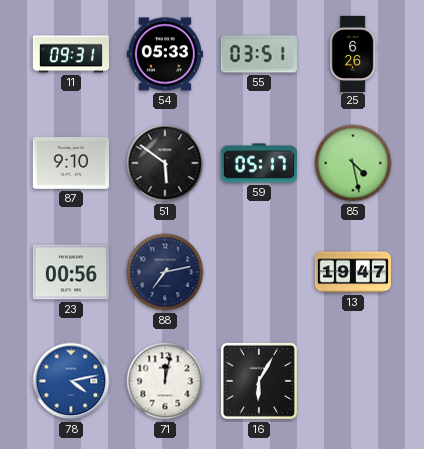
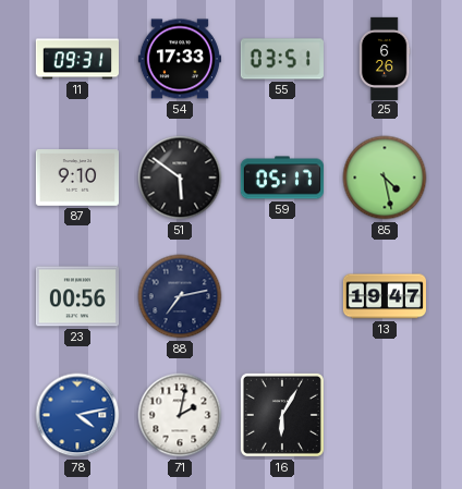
54: 05:33 -> 17:33
71: 12:02 -> 2:02
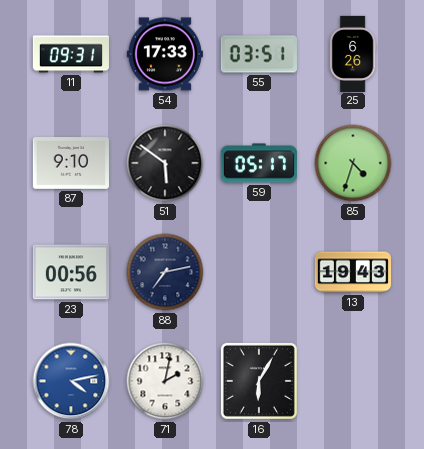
85: 4:28 -> 4:33
13: 19:47 -> 19:43
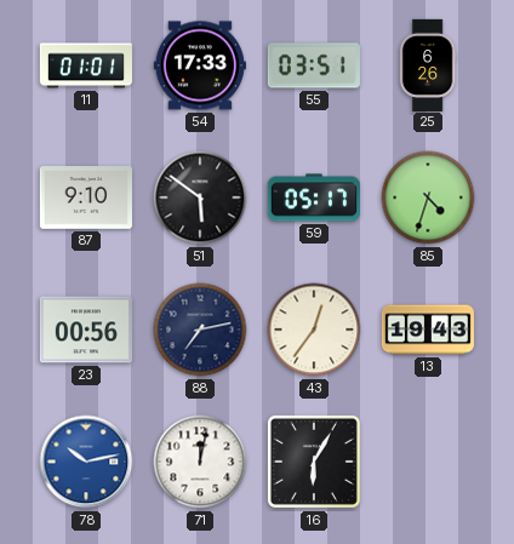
11: 09:31 -> 01:01
43: none -> 12:36
78: 4:13 -> 10:13
71: 2:02 -> 12:02
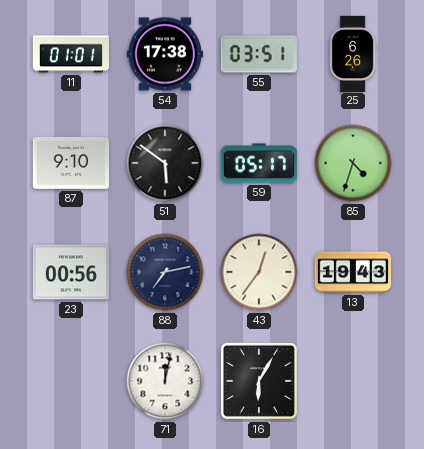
54: 17:33 -> 17:38
78: 10:13 -> none
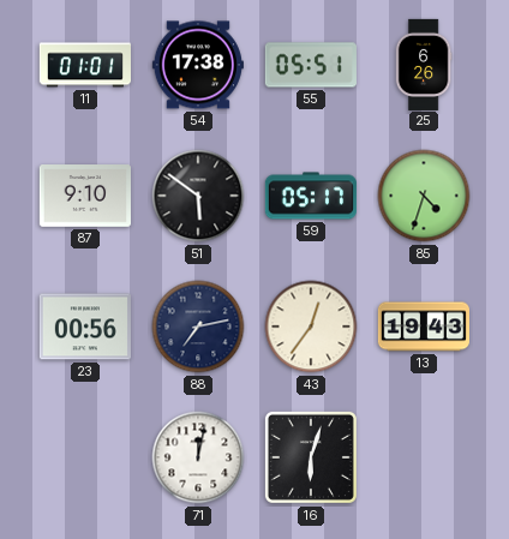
55: 03:51 -> 05:51
16: 6:05 -> 6:03
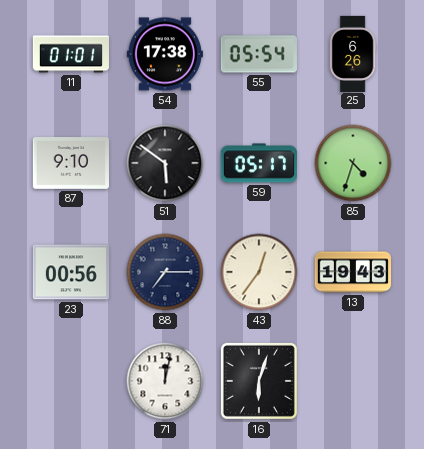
55: 05:51 -> 05:54
88: 7:13 -> 7:15
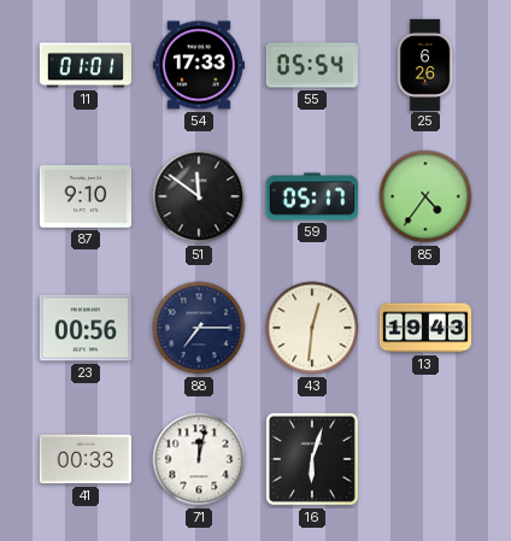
54: 17:38 -> 17:33
51: 5:51 -> 11:51
85: 4:33 -> 4:36
43: 12:36 -> 12:31
41: none -> 00:33
